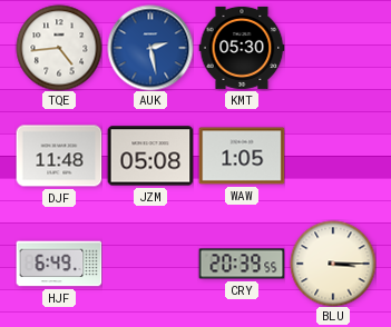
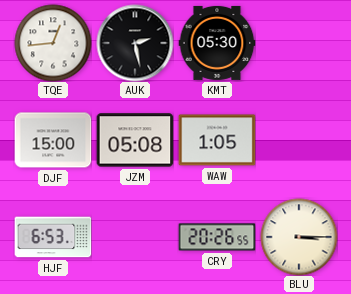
TQE: 4:44 -> 12:44
AUK dial: blue -> black
DJF: 11:48 -> 15:00
HJF: 6:49 -> 6:53
CRY: 20:39 -> 20:26
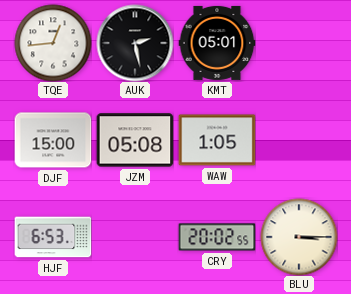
KMT: 05:30 -> 05:01
CRY: 20:26 -> 20:02
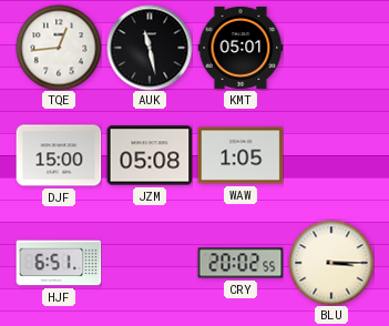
AUK: 2:28 -> 11:28
HJF: 6:53 -> 6:51
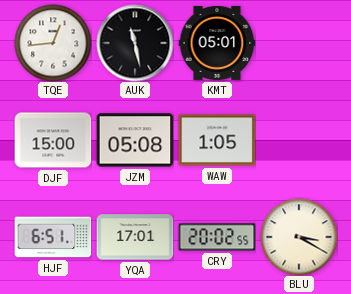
YQA: none -> 17:01
BLU: 3:15 -> 3:20
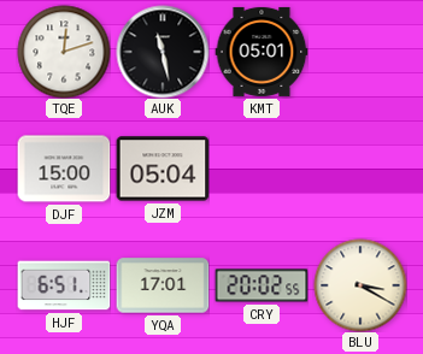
TQE: 12:44 -> 12:12
JZM: 05:08 -> 05:04
WAW: 1:05 -> none
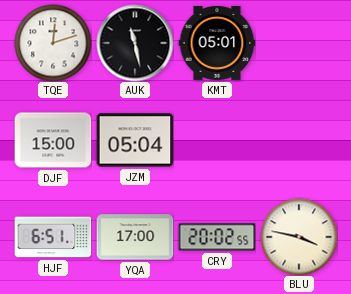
YQA: 17:01 -> 17:00
BLU: 3:20 -> 3:47
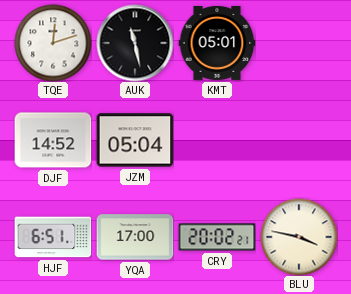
DJF: 15:00 -> 14:52
CRY: 20:02:55 -> 20:02:21
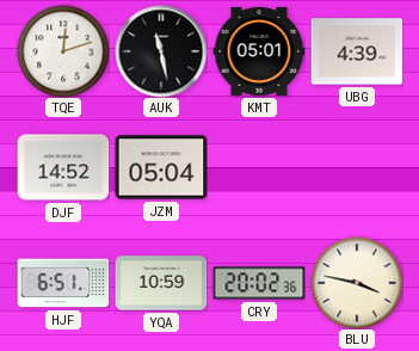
UBG: none -> 4:39
YQA: 17:00 -> 10:59
CRY: 20:02:21 -> 20:02:36
